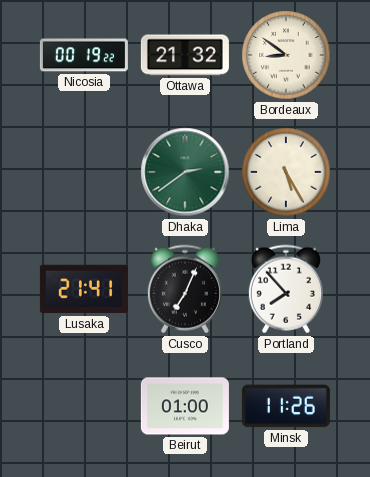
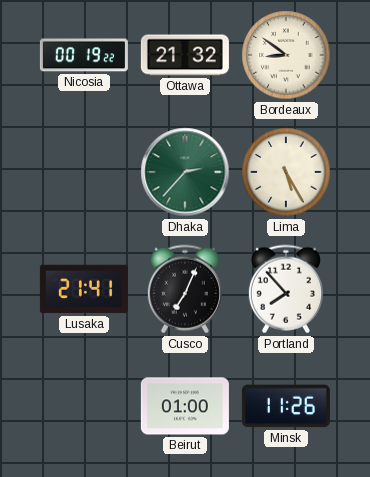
Dhaka: 2:39 -> 2:37
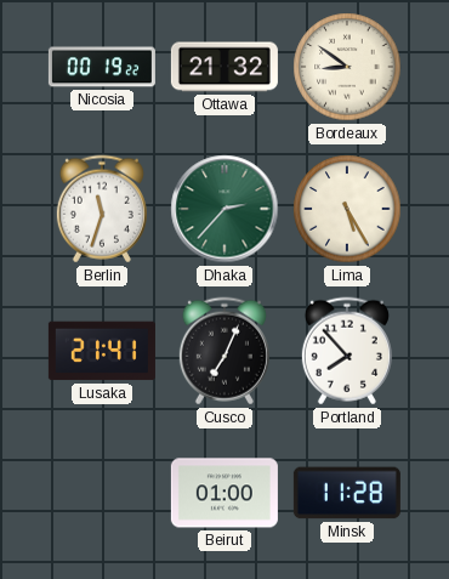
Berlin: none -> 11:33
Minsk: 11:26 -> 11:28
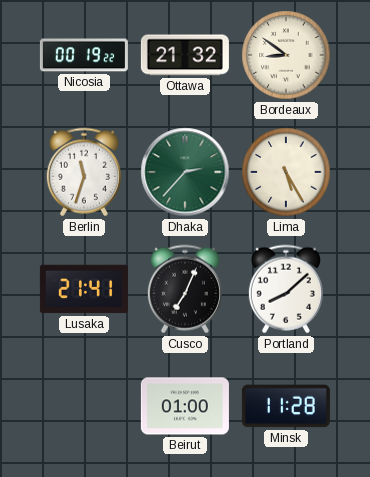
Portland: 7:53 -> 8:08
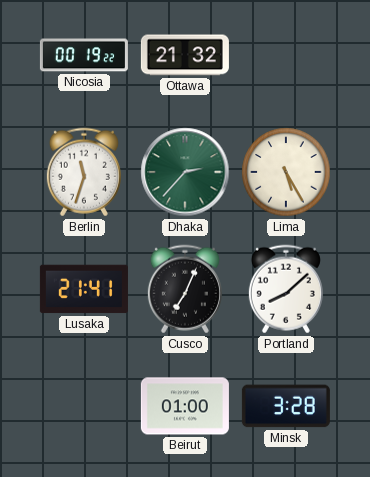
Bordeaux: 8:51 -> none
Minsk: 11:28 -> 3:28
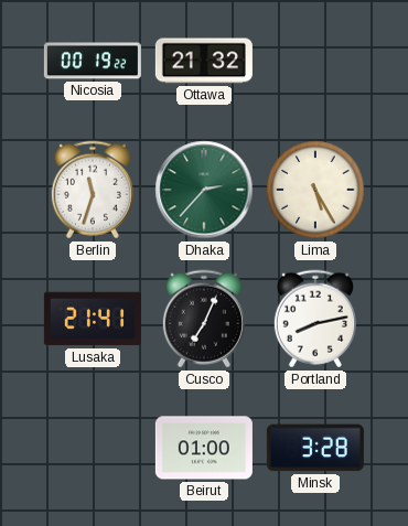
Portland: 8:08 -> 8:13
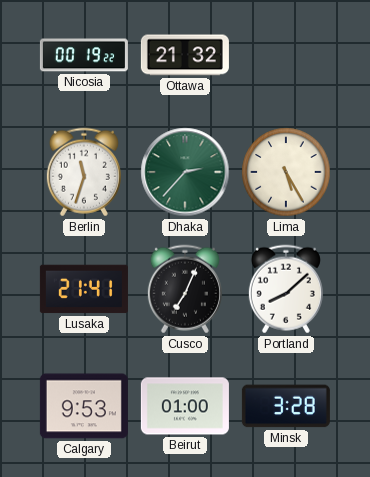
Portland: 8:13 -> 8:08
Calgary: none -> 9:53
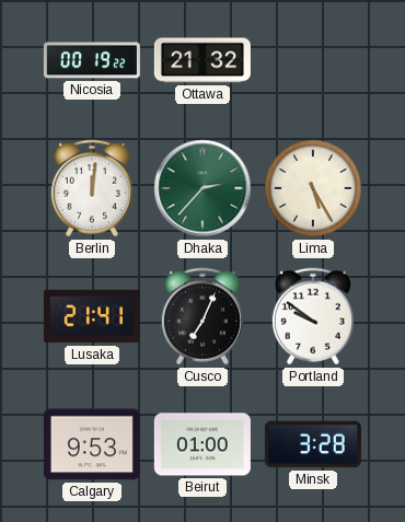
Berlin: 11:33 -> 12:01
Portland: 8:08 -> 9:51
